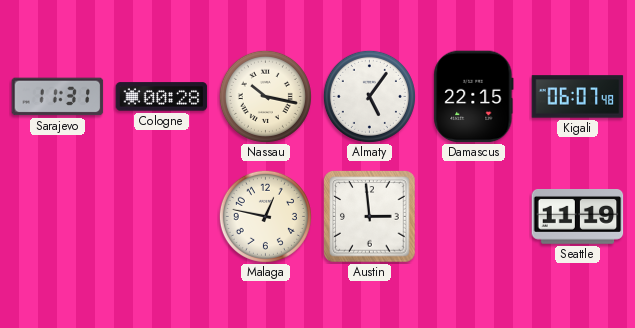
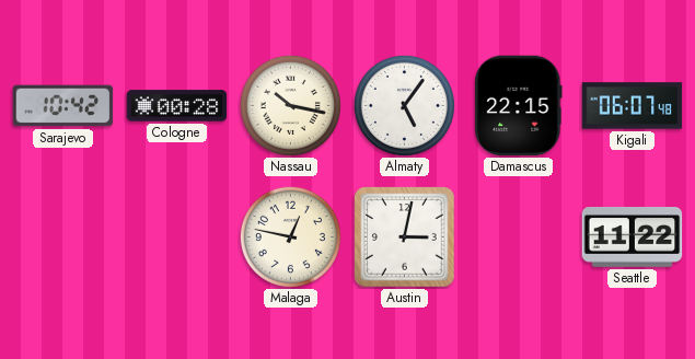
Sarajevo: 11:31 -> 10:42
Austin: 2:59 -> 3:02
Seattle: 11:19 -> 11:22
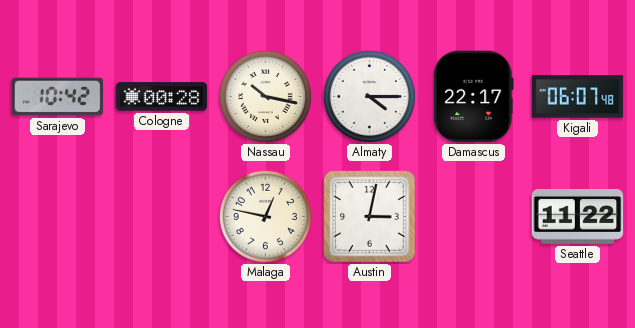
Almaty: 5:06 -> 4:15
Damascus: 22:15 -> 22:17
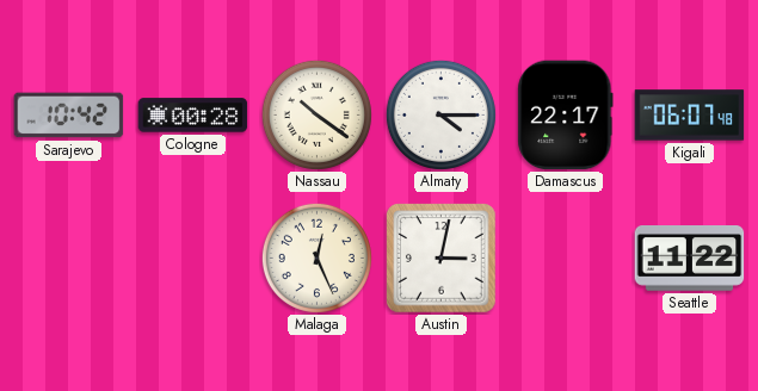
Nassau: 10:17 -> 10:21
Malaga: 12:47 -> 12:26
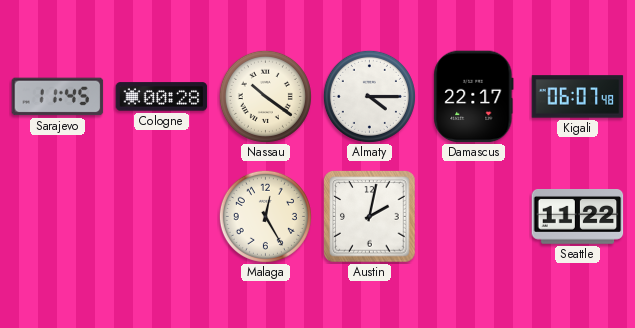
Sarajevo: 10:42 -> 11:45
Malaga: 12:26 -> 12:25
Austin: 3:02 -> 2:02
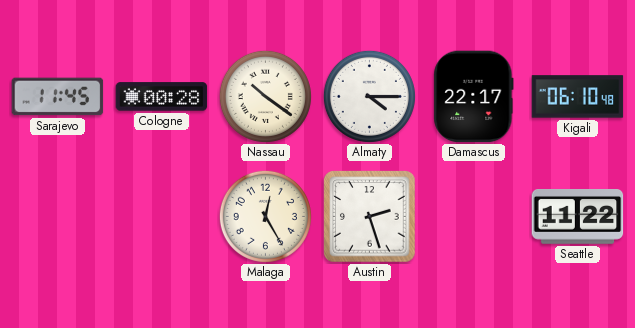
Kigali: 06:07 -> 06:10
Austin: 2:02 -> 2:27
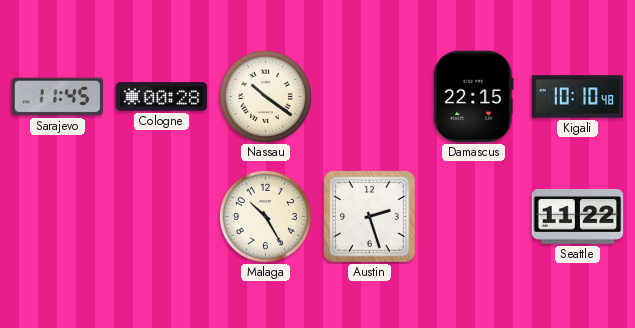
Almaty: 4:15 -> none
Damascus: 22:17 -> 22:15
Kigali: 06:10 -> 10:10
Malaga: 12:25 -> 10:25
